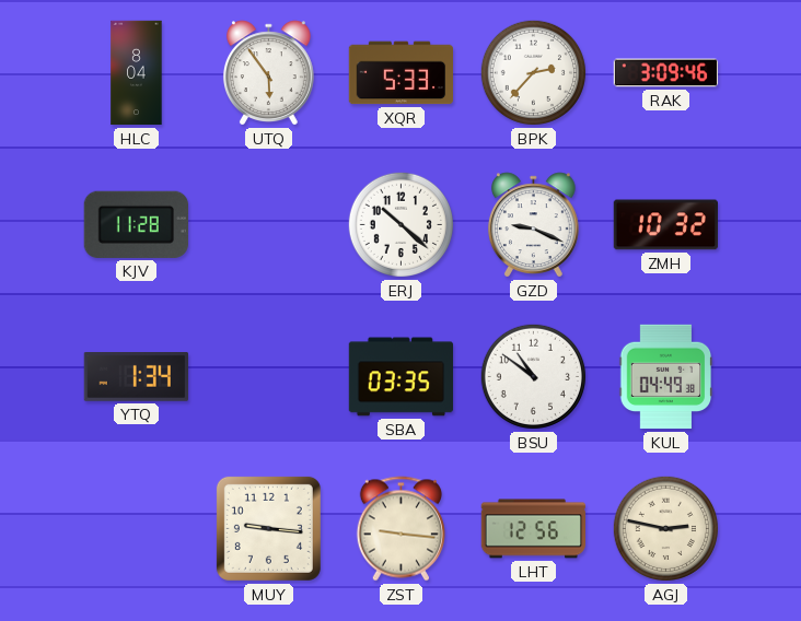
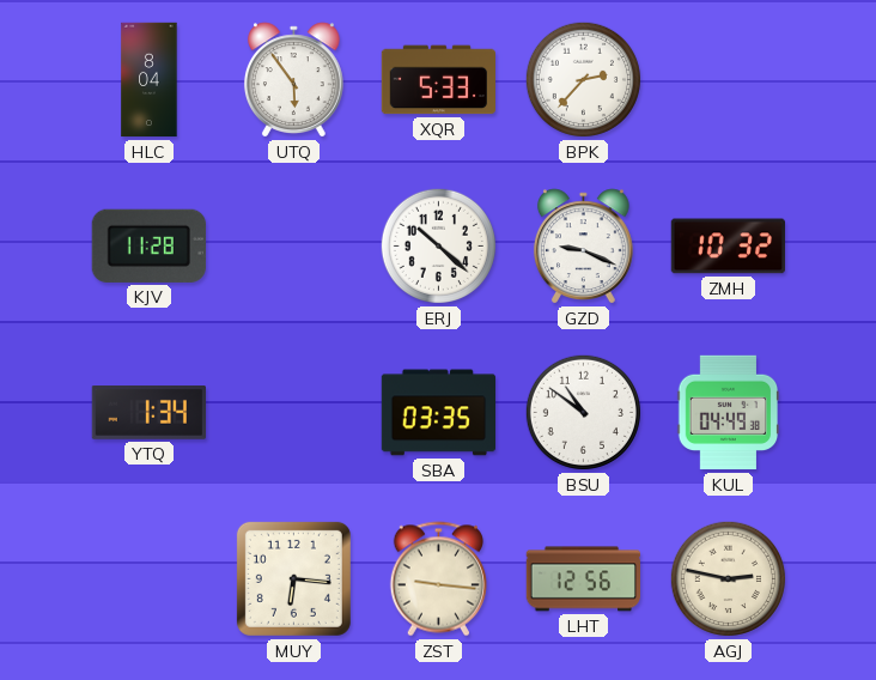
RAK: 3:09 -> none
MUY: 9:16 -> 6:16
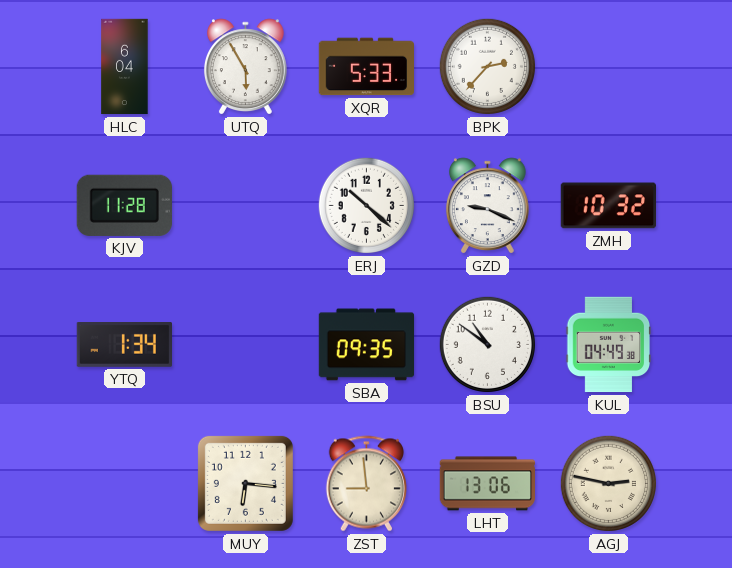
HLC: 8:04 -> 6:04
UTQ: 5:54 -> 5:55
SBA: 03:35 -> 09:35
ZST: 9:16 -> 8:59
LHT: 12:56 -> 13:06
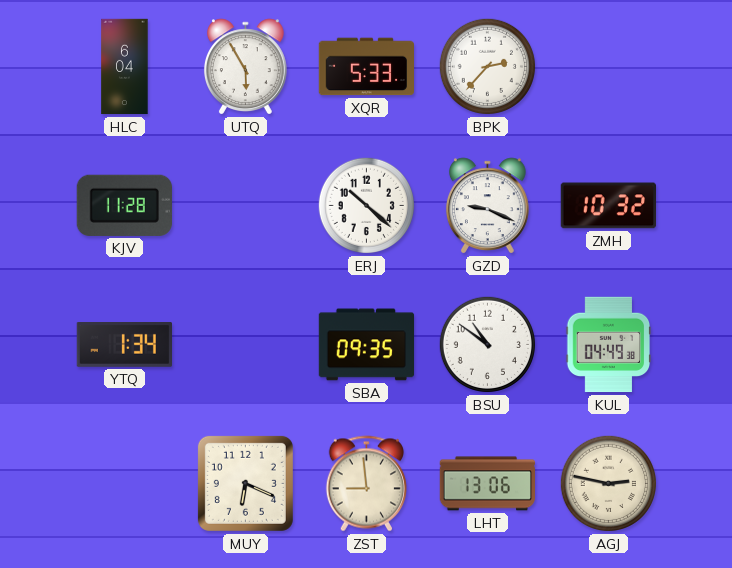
MUY: 6:16 -> 6:19
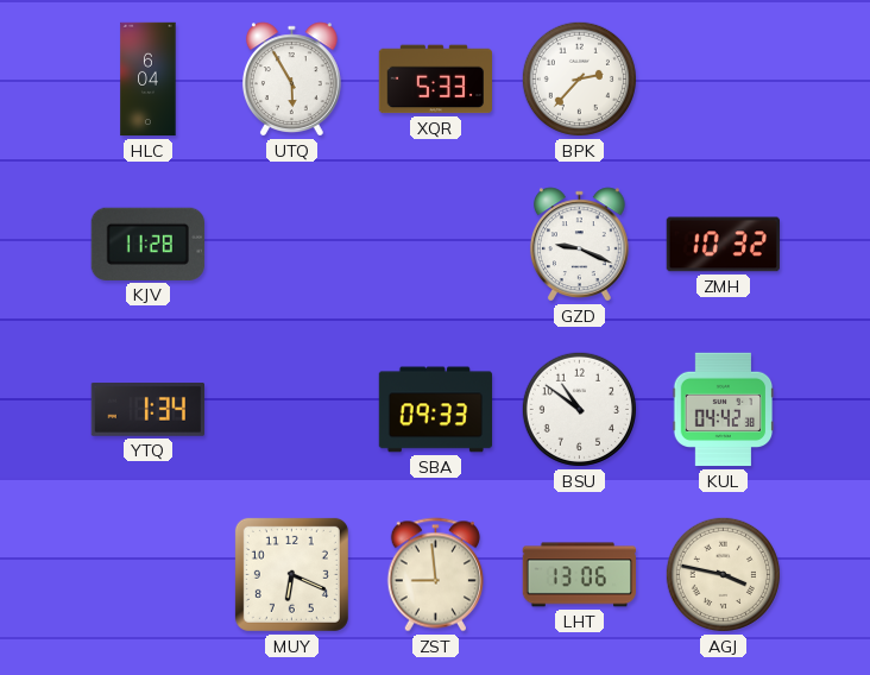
ERJ: 10:22 -> none
SBA: 09:35 -> 09:33
KUL: 04:49 -> 04:42
AGJ: 2:47 -> 3:47
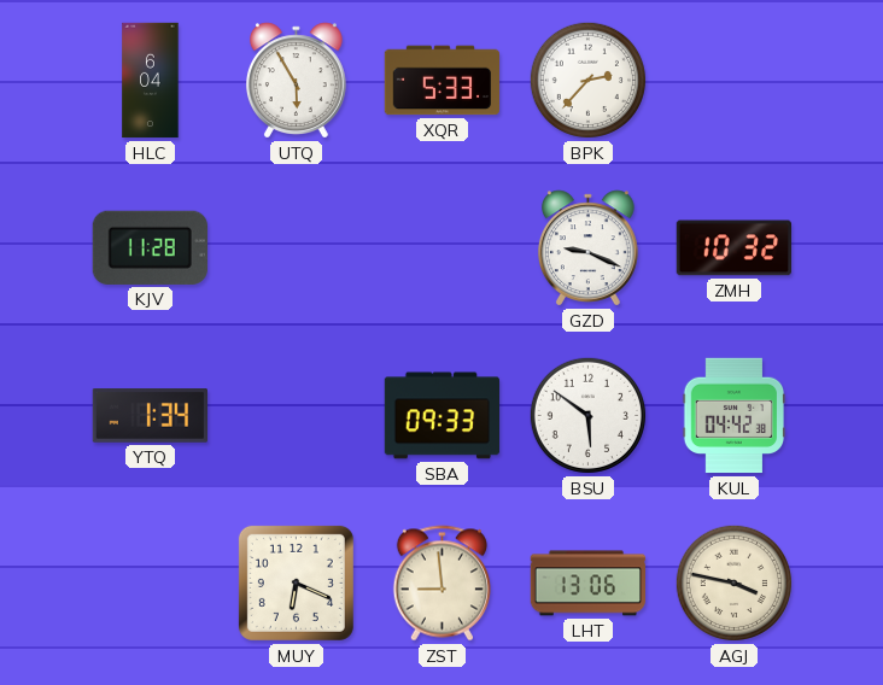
BSU: 10:51 -> 5:51
